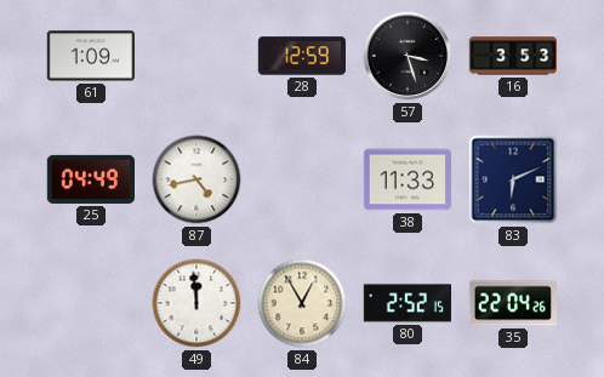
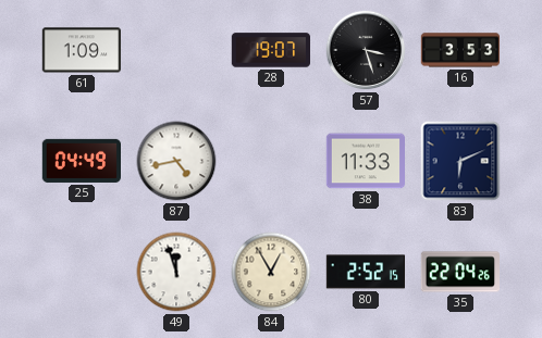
28: 12:59 -> 19:07
49: 11:59 -> 11:57
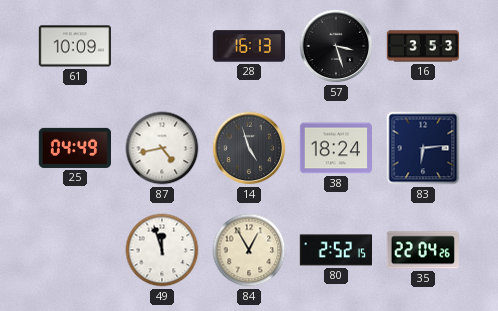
61: 1:09 -> 10:09
28: 19:07 -> 16:13
14: none -> 4:57
38: 11:33 -> 18:24
83: 6:11 -> 6:14
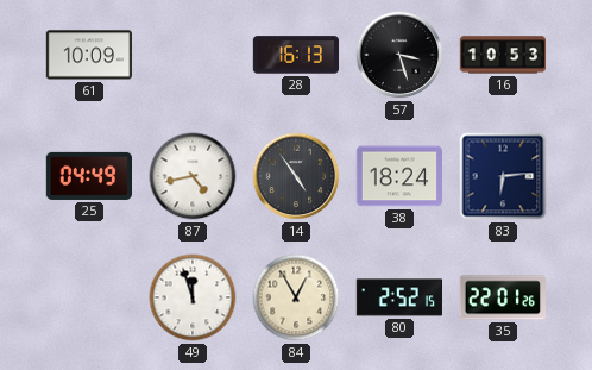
16: 3:53 -> 10:53
14: 4:57 -> 4:54
35: 22:04 -> 22:01
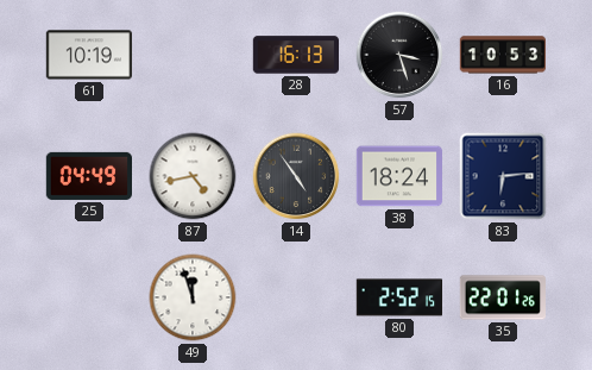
61: 10:09 -> 10:19
84: 12:55 -> none
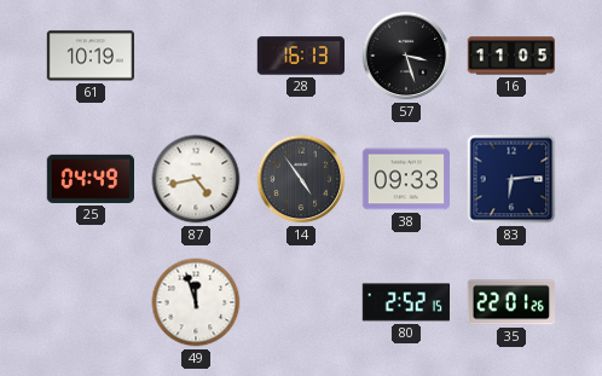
16: 10:53 -> 11:05
38: 18:24 -> 09:33
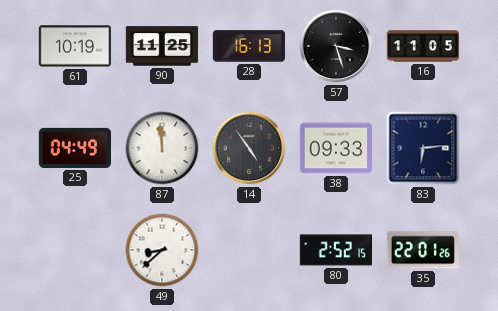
90: none -> 11:25
87: 4:43 -> 11:59
49: 11:57 -> 8:38
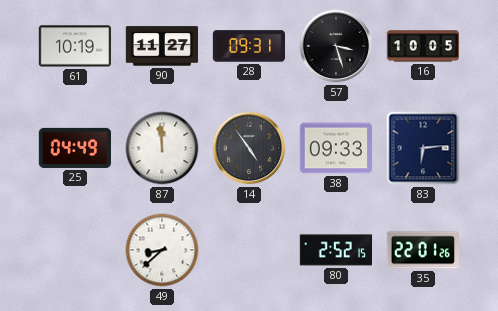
90: 11:25 -> 11:27
28: 16:13 -> 09:31
16: 11:05 -> 10:05
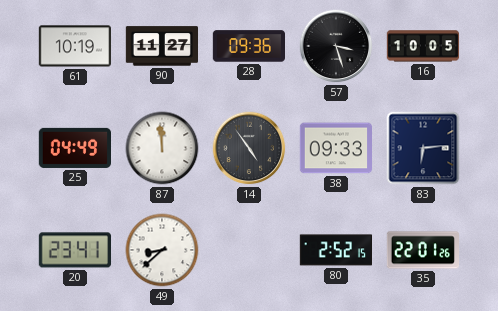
28: 09:31 -> 09:36
20: none -> 23:41
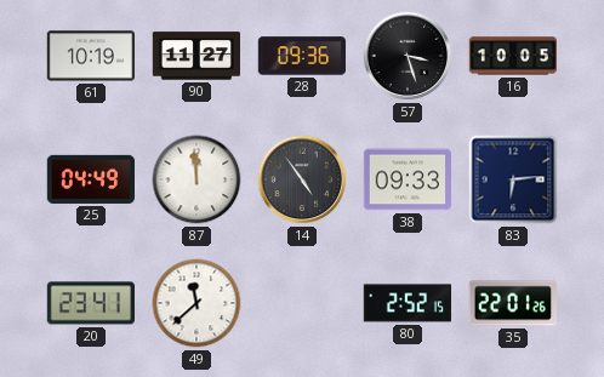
49: 8:38 -> 11:38
